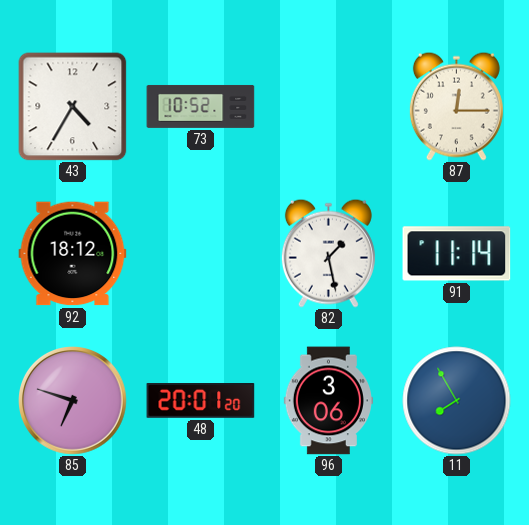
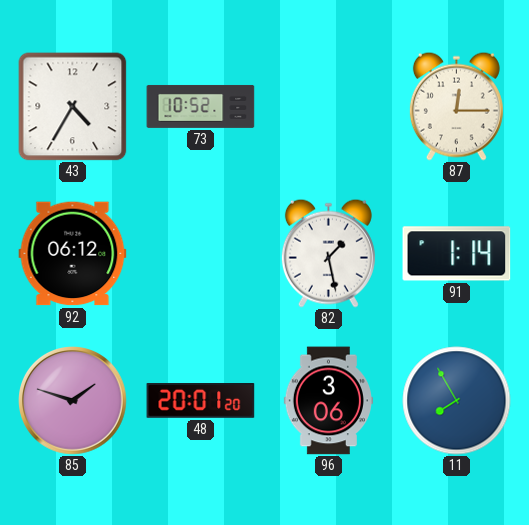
92: 18:12 -> 06:12
91: 11:14 -> 1:14
85: 6:48 -> 1:48
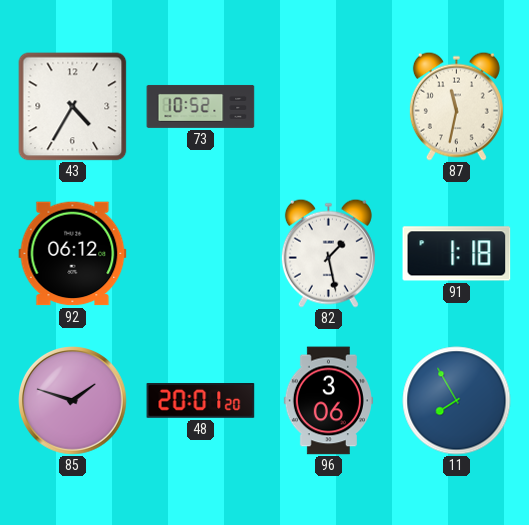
87: 12:15 -> 11:32
91: 1:14 -> 1:18
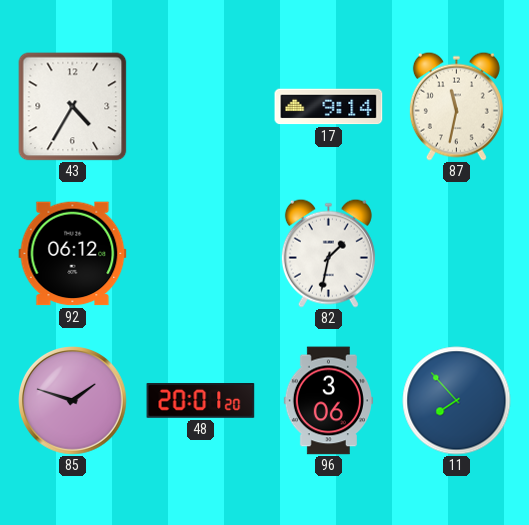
73: 10:52 -> none
17: none -> 9:14
82: 1:28 -> 1:32
91: 1:18 -> none
11: 7:55 -> 7:53
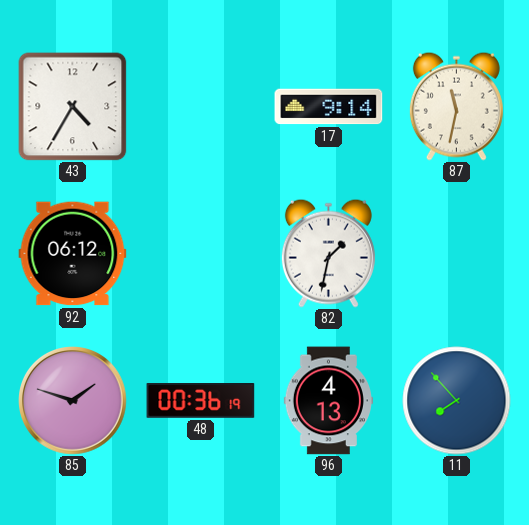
48: 20:01 -> 00:36
96: 3:06 -> 4:13
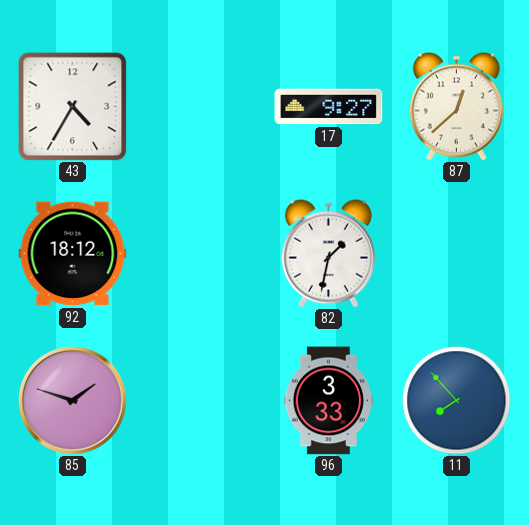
17: 9:14 -> 9:27
87: 11:32 -> 12:38
92: 06:12 -> 18:12
48: 00:36 -> none
96: 4:13 -> 3:33
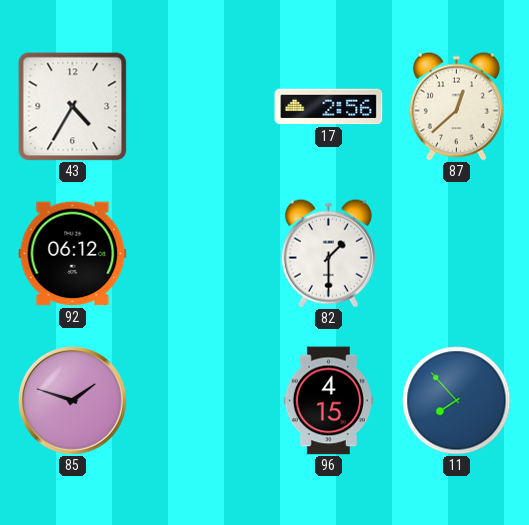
17: 9:27 -> 2:56
92: 18:12 -> 06:12
82: 1:32 -> 1:30
96: 3:33 -> 4:15
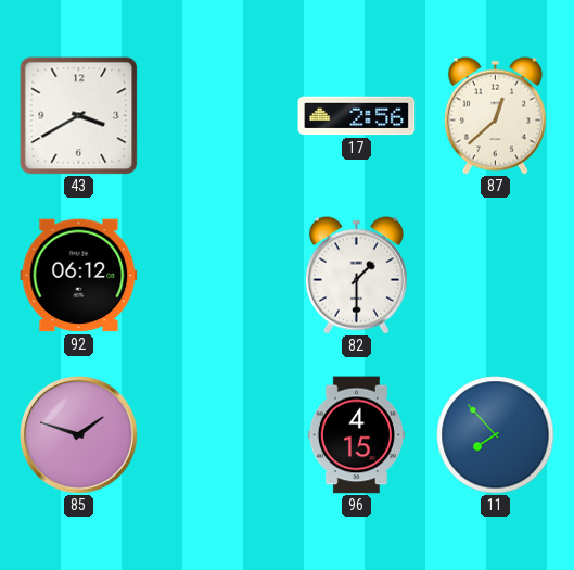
43: 4:35 -> 3:40
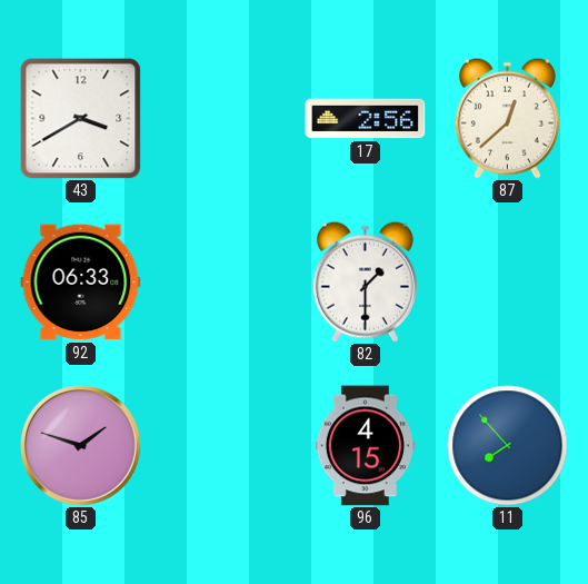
92: 06:12 -> 06:33
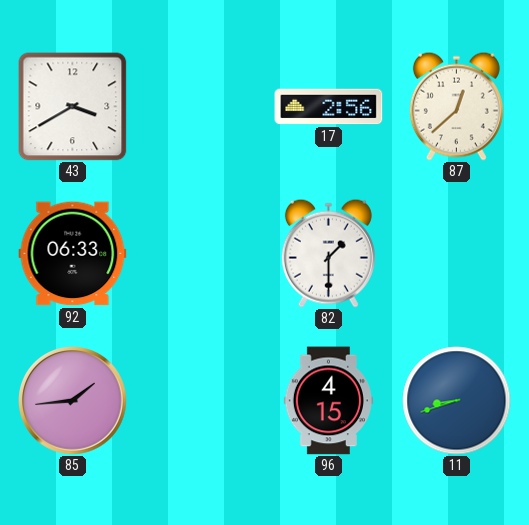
85: 1:48 -> 1:44
11: 7:53 -> 8:42
